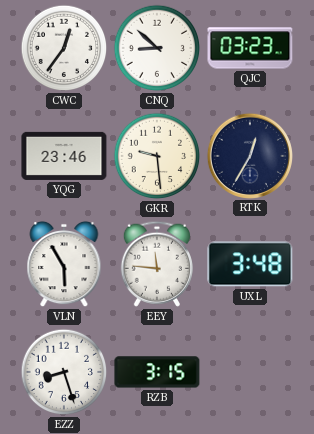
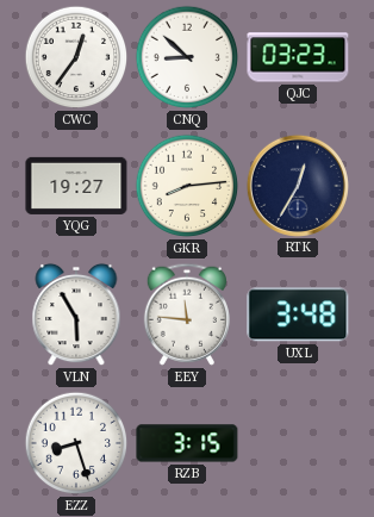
YQG: 23:46 -> 19:27
GKR: 9:29 -> 8:14
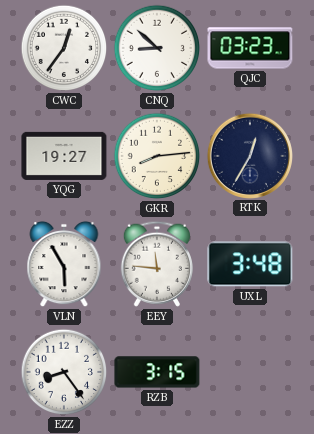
EZZ: 8:27 -> 8:24
